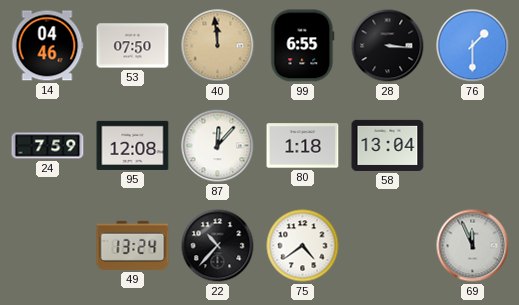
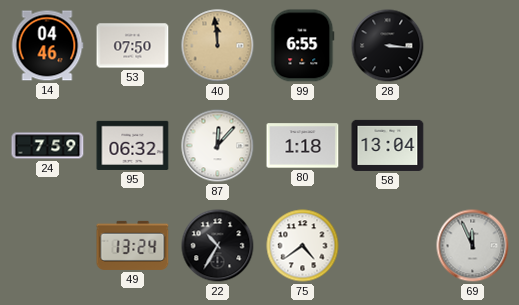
76: 1:30 -> none
95: 12:08 -> 06:32
22: 10:37 -> 10:35
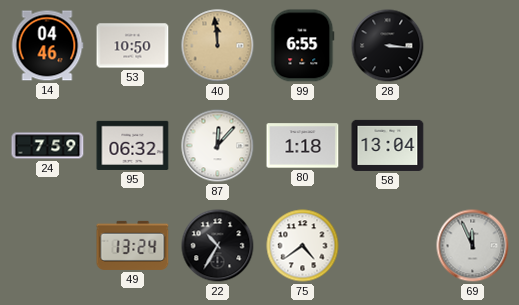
53: 07:50 -> 10:50
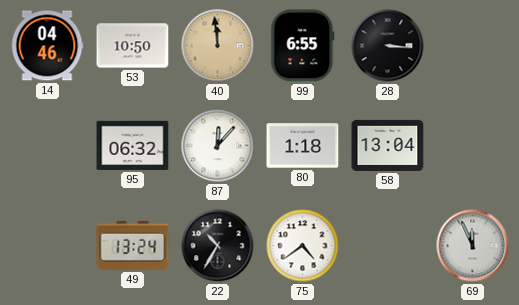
24: 7:59 -> none
